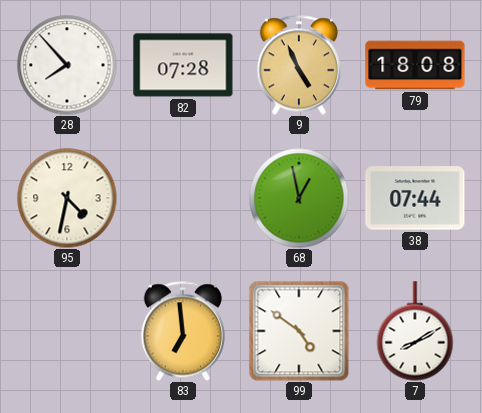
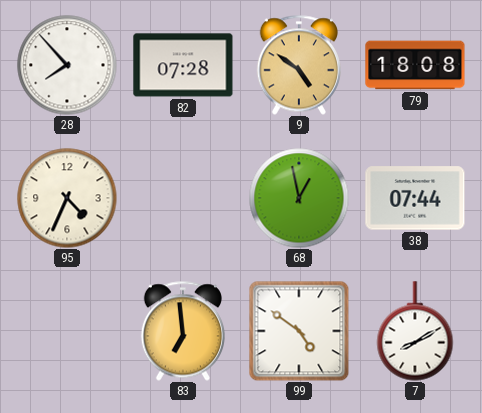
9: 4:56 -> 4:51
95: 4:32 -> 4:34
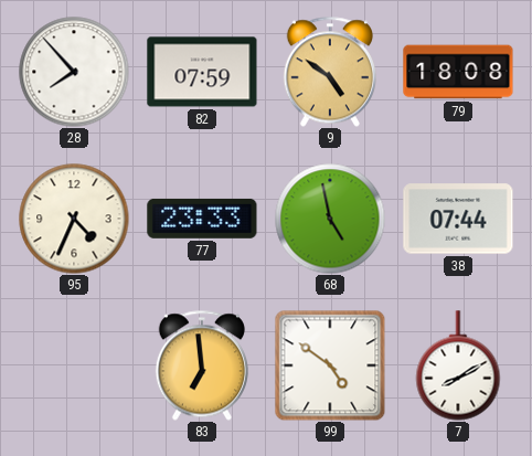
82: 07:28 -> 07:59
77: none -> 23:33
68: 12:58 -> 4:58
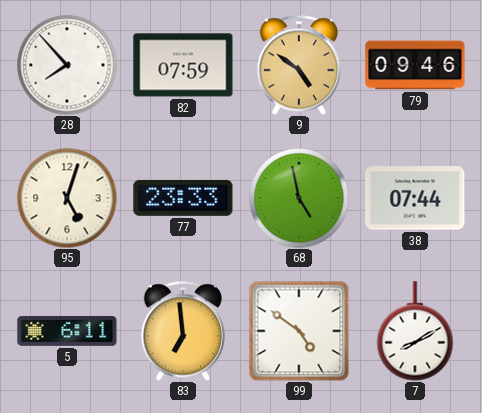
79: 18:08 -> 09:46
95: 4:34 -> 5:03
5: none -> 6:11
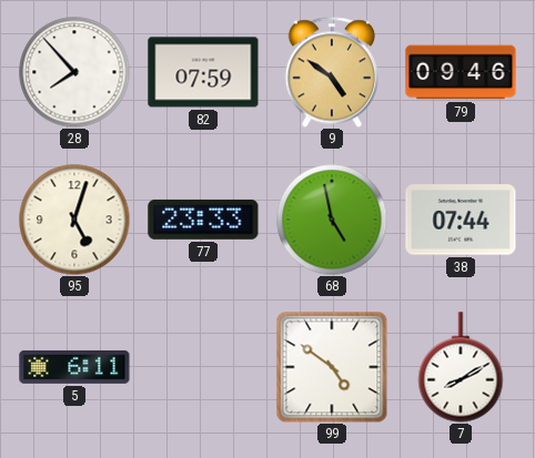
83: 6:59 -> none
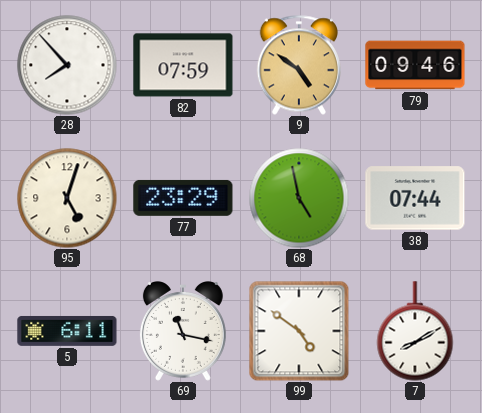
77: 23:33 -> 23:29
69: none -> 11:17
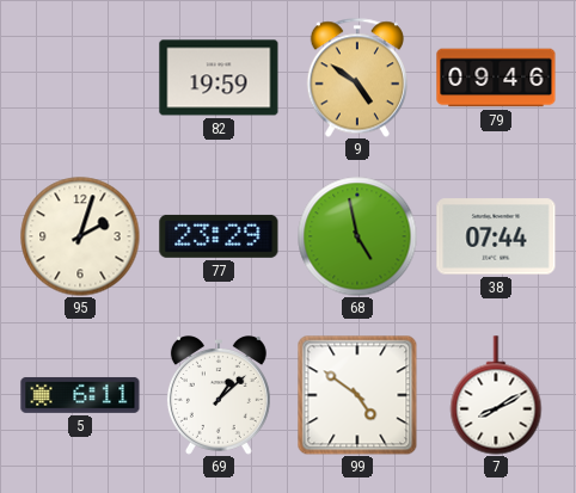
28: 7:53 -> none
82: 07:59 -> 19:59
95: 5:03 -> 2:03
69: 11:17 -> 1:08
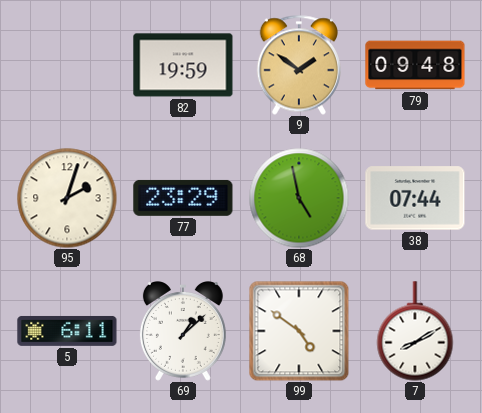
9: 4:51 -> 1:51
79: 09:46 -> 09:48
